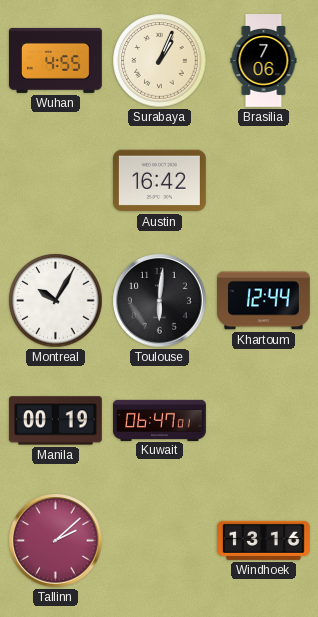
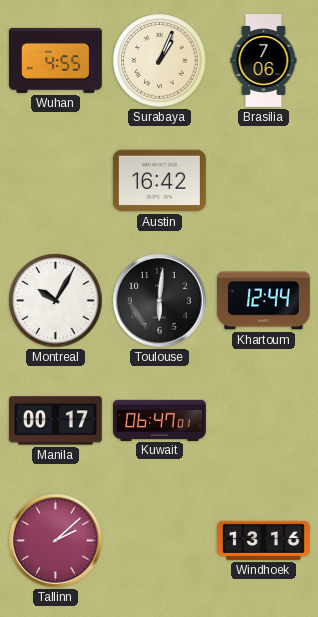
Manila: 00:19 -> 00:17
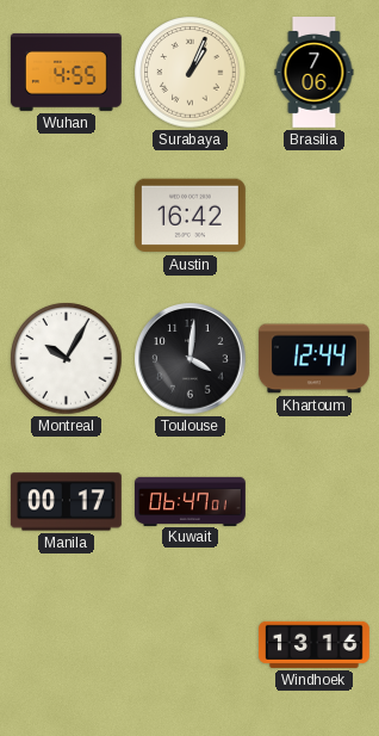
Toulouse: 6:01 -> 4:01
Tallinn: 2:08 -> none
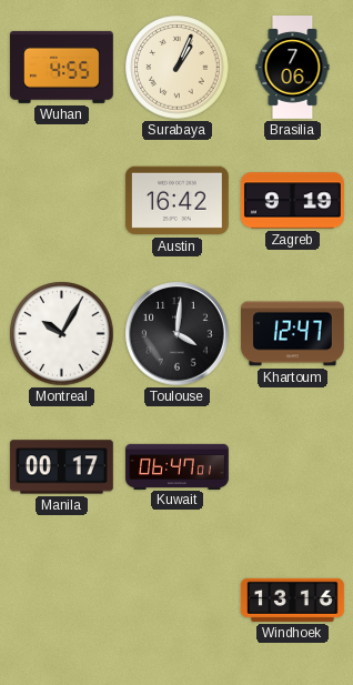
Zagreb: none -> 9:19
Khartoum: 12:44 -> 12:47
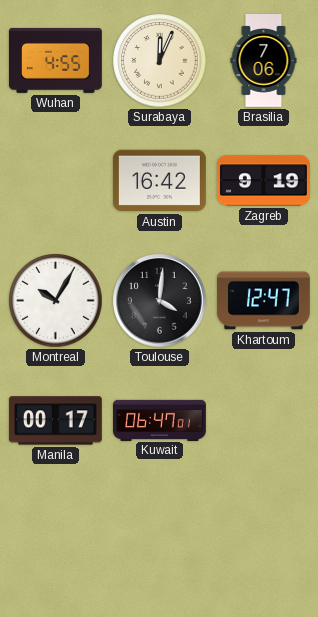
Surabaya: 1:04 -> 12:04
Windhoek: 13:16 -> none
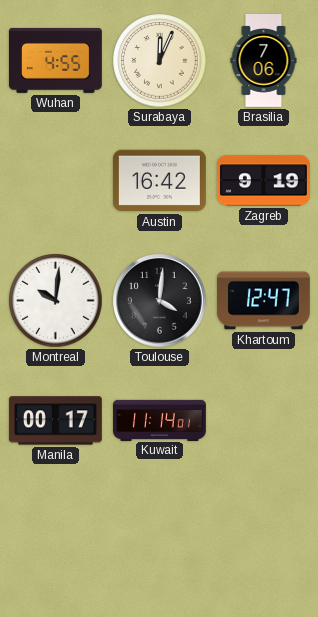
Montreal: 10:05 -> 10:01
Kuwait: 06:47 -> 11:14
